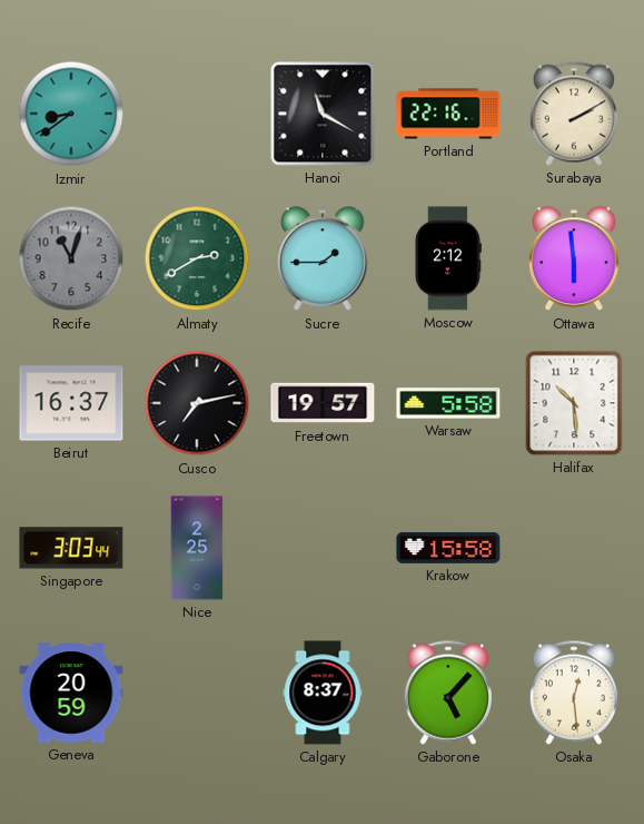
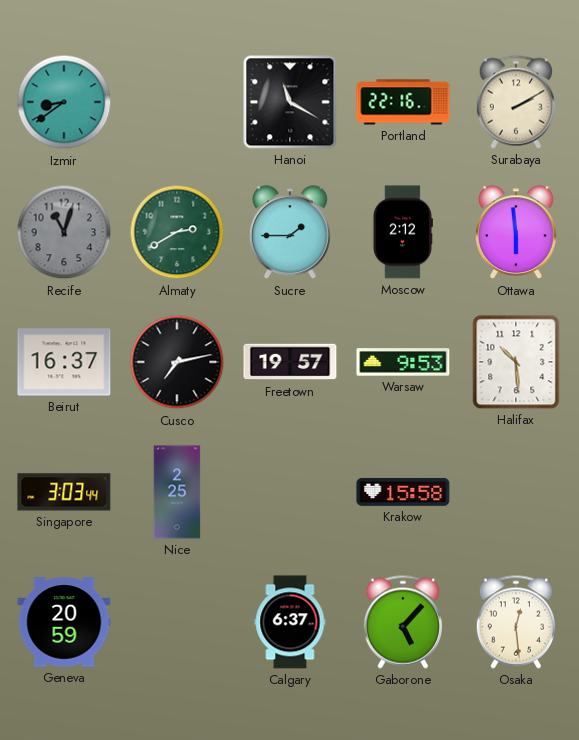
Warsaw: 5:58 -> 9:53
Calgary: 8:37 -> 6:37
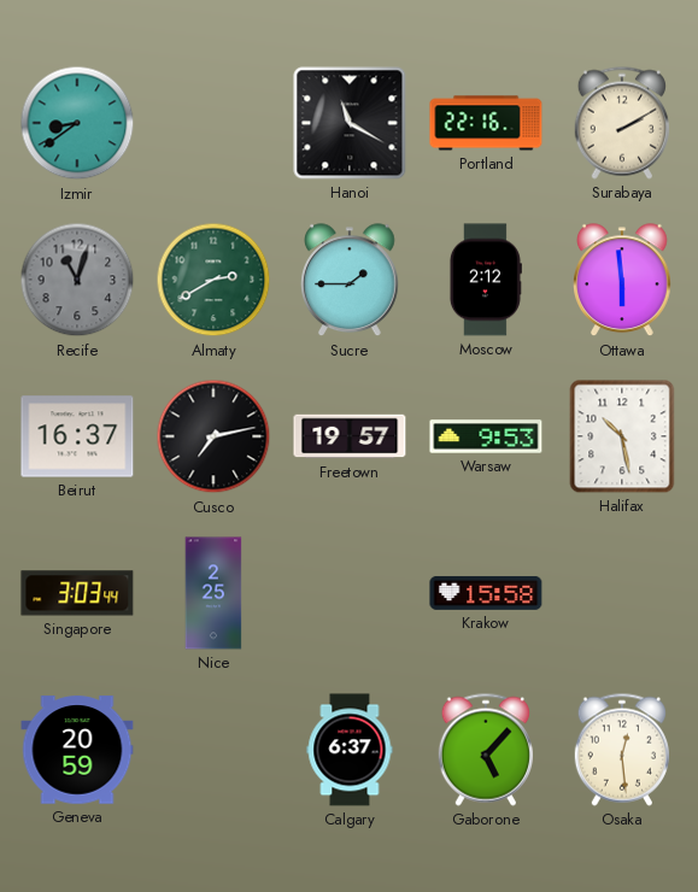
Halifax: 10:29 -> 10:28
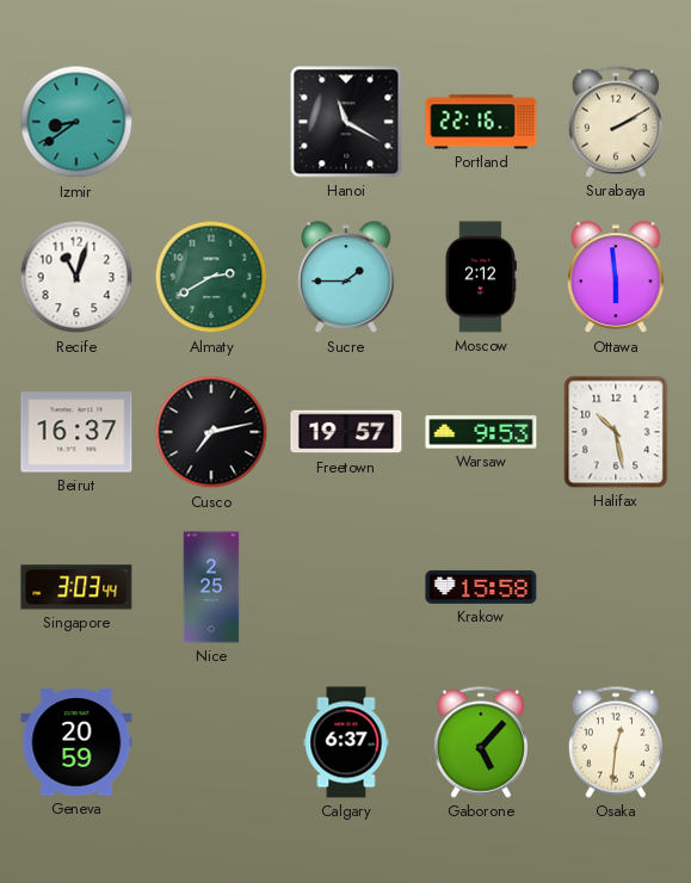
Recife dial: grey -> white
Osaka: 12:29 -> 12:31
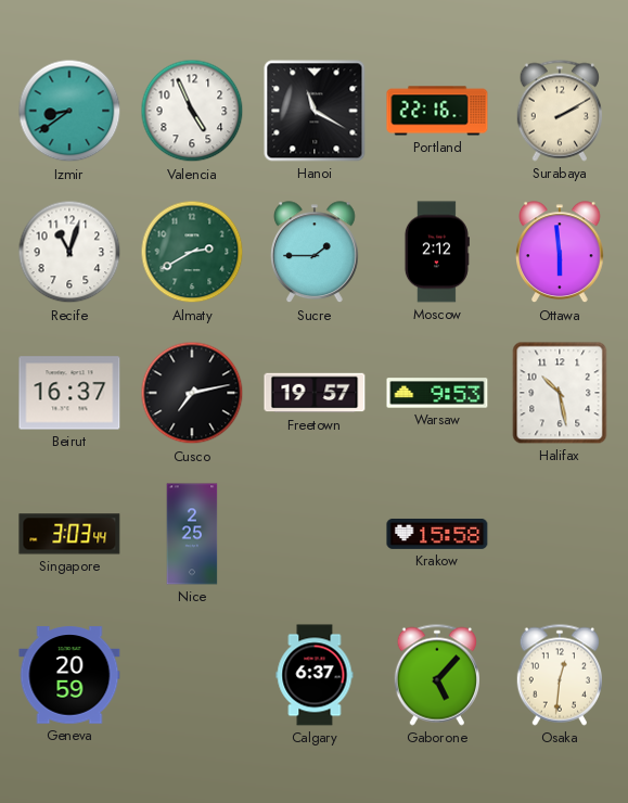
Valencia: none -> 4:56
